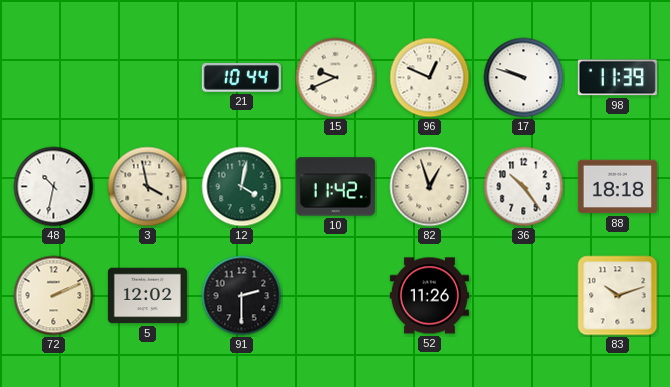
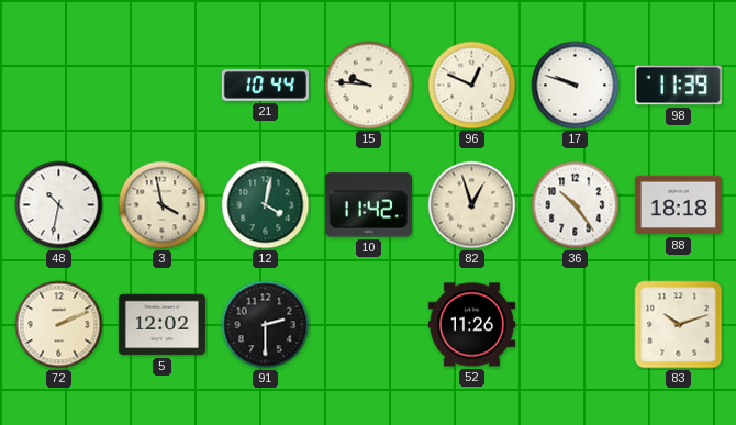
15: 9:41 -> 9:46
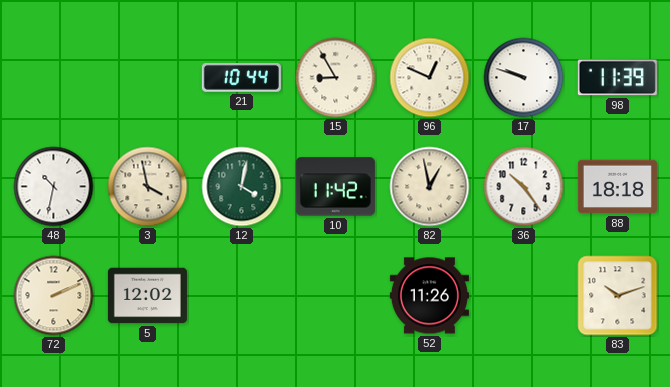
15: 9:46 -> 8:55
82: 12:57 -> 12:58
91: 2:30 -> none
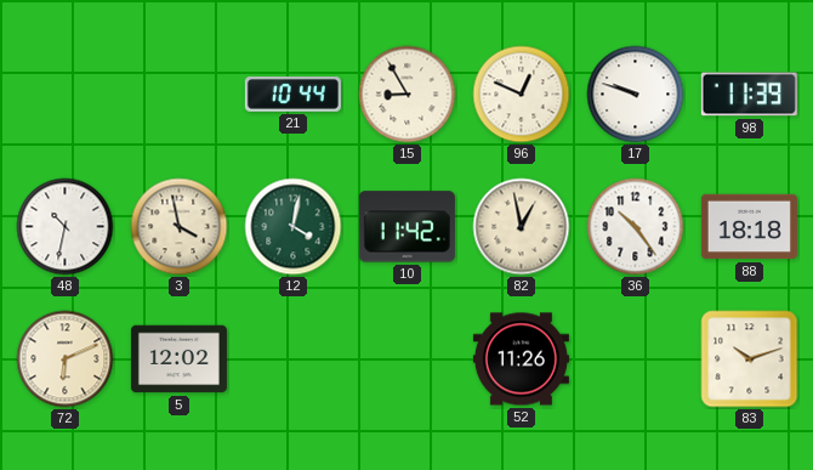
72: 2:11 -> 6:11
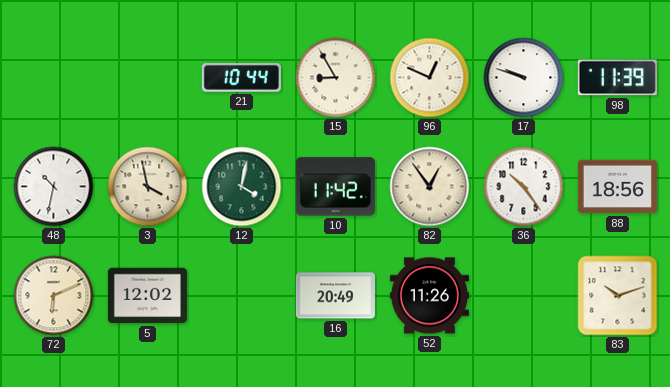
82: 12:58 -> 12:54
88: 18:18 -> 18:56
16: none -> 20:49
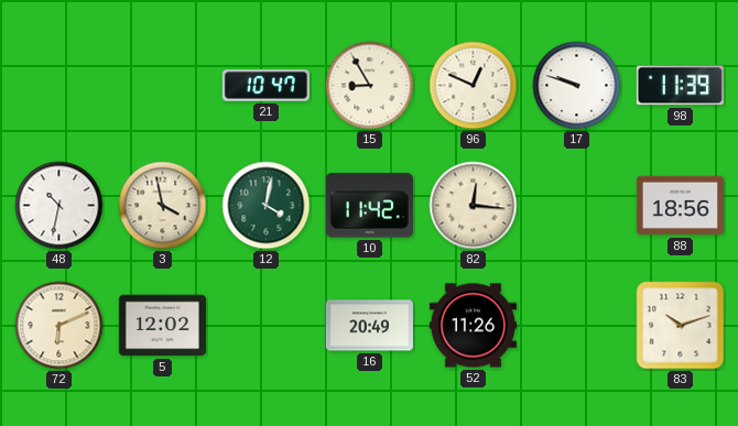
21: 10:44 -> 10:47
82: 12:54 -> 12:16
36: 10:24 -> none
